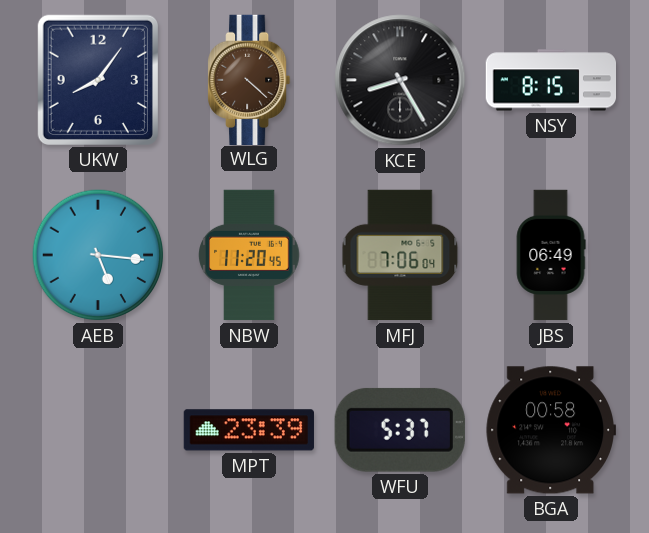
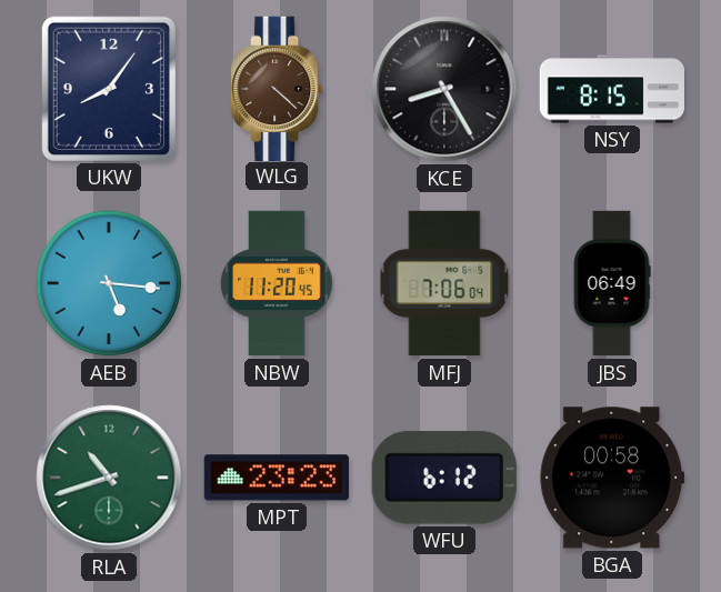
RLA: none -> 10:42
MPT: 23:39 -> 23:23
WFU: 5:37 -> 6:12
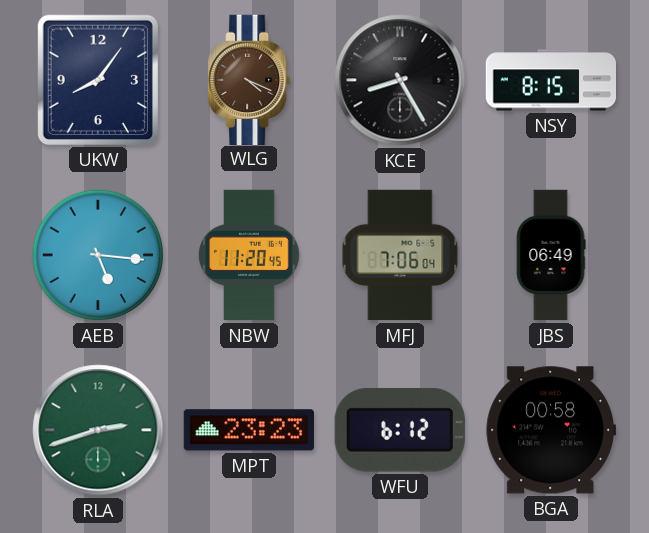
WLG: 4:22 -> 4:19
RLA: 10:42 -> 2:42
